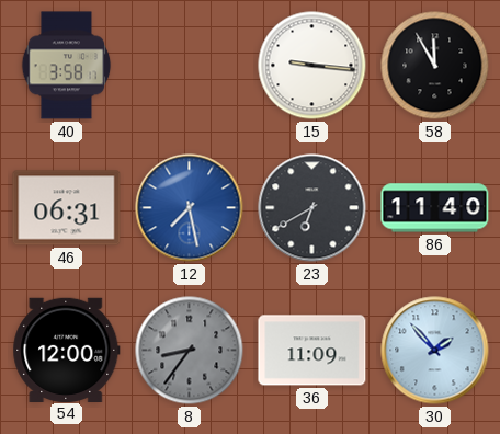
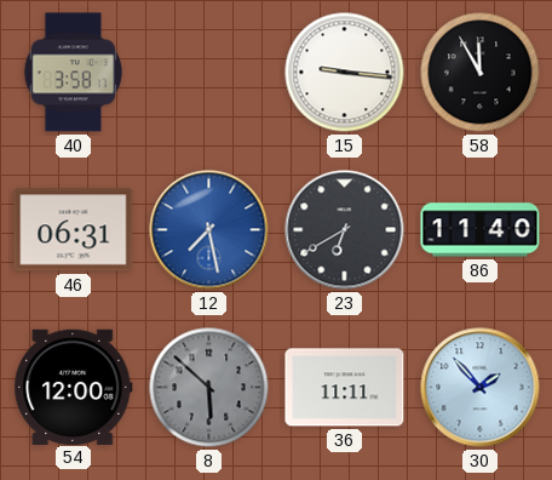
8: 8:36 -> 5:52
36: 11:09 -> 11:11
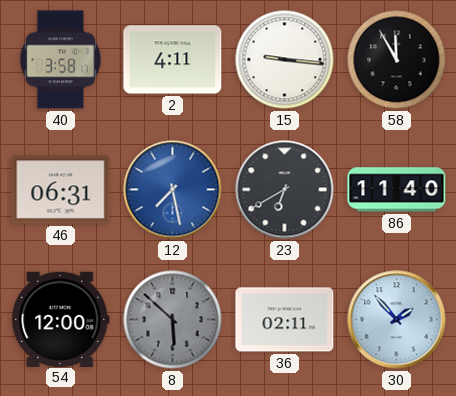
2: none -> 4:11
36: 11:11 -> 02:11
